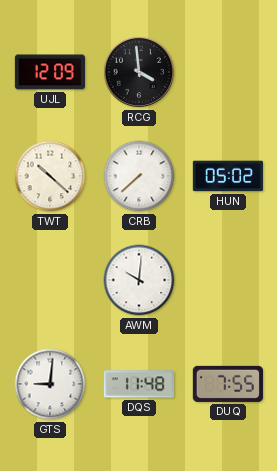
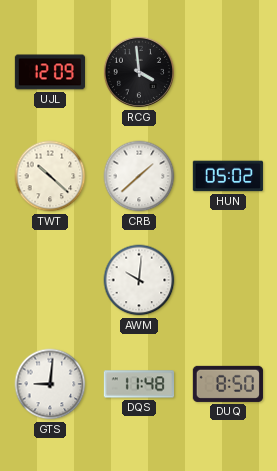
CRB: 7:38 -> 1:38
DUQ: 7:55 -> 8:50
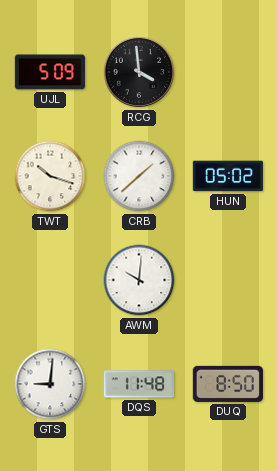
UJL: 12:09 -> 5:09
TWT: 10:22 -> 10:18
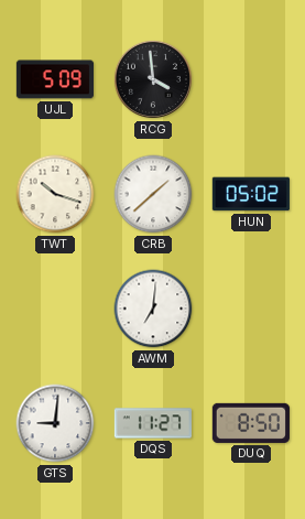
AWM: 10:01 -> 7:01
DQS: 11:48 -> 11:27
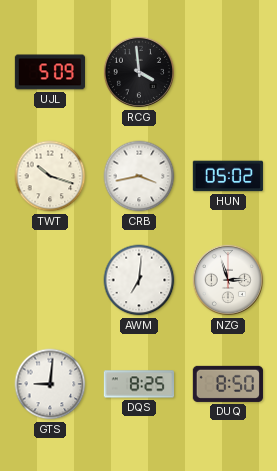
CRB: 1:38 -> 3:43
NZG: none -> 2:57
DQS: 11:27 -> 8:25
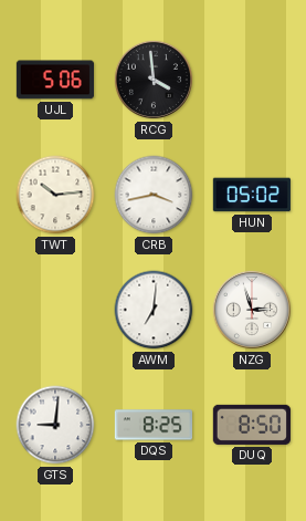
UJL: 5:09 -> 5:06
TWT: 10:18 -> 10:14
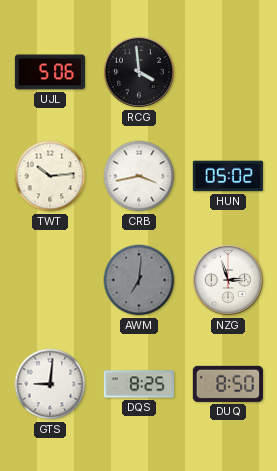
AWM dial: white -> grey
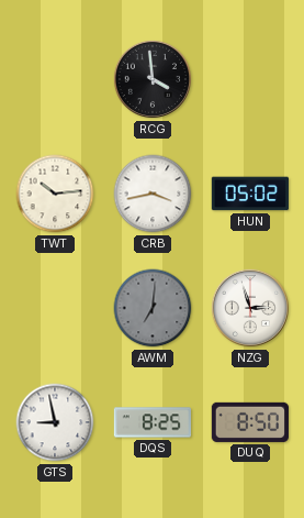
UJL: 5:06 -> none
GTS: 9:01 -> 8:58
